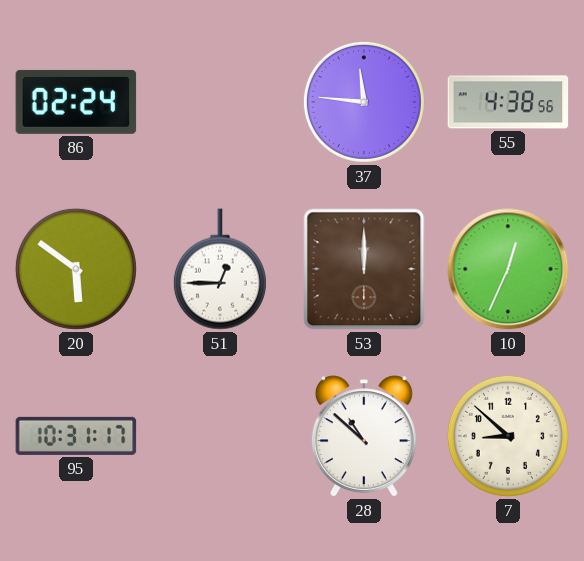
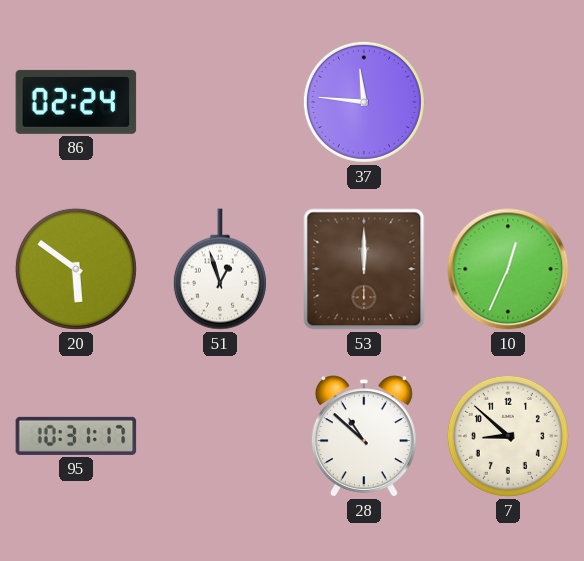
55: 4:38 -> none
51: 12:45 -> 12:57
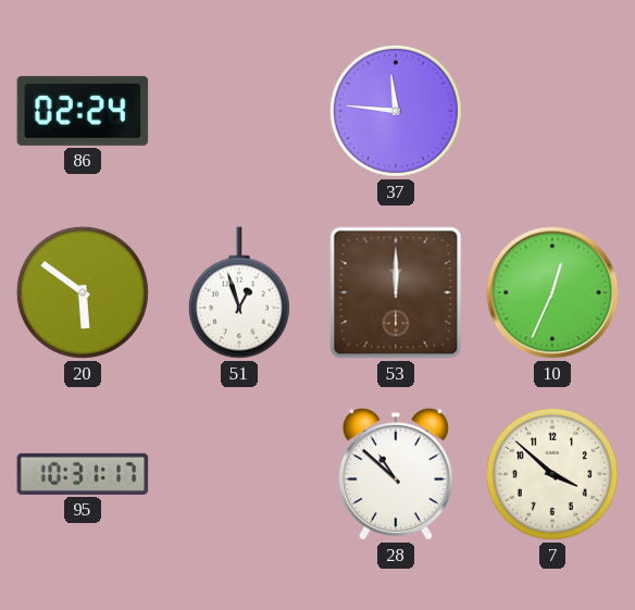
7: 8:52 -> 3:52
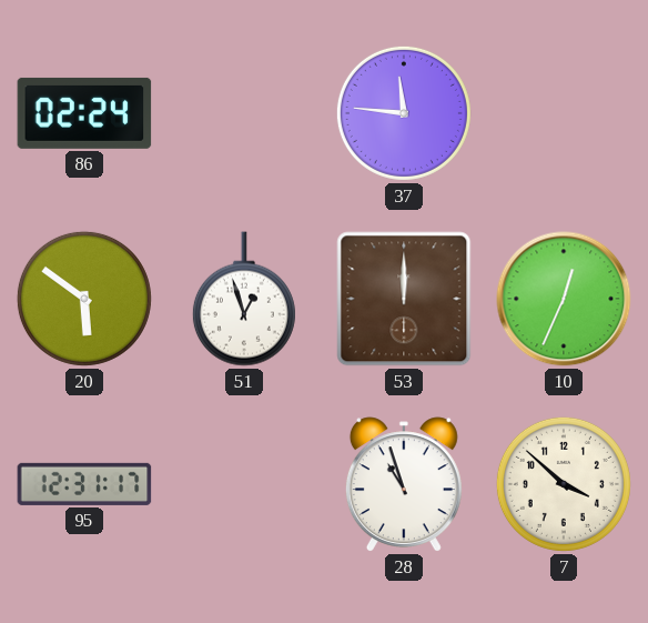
95: 10:31 -> 12:31
28: 10:52 -> 10:57
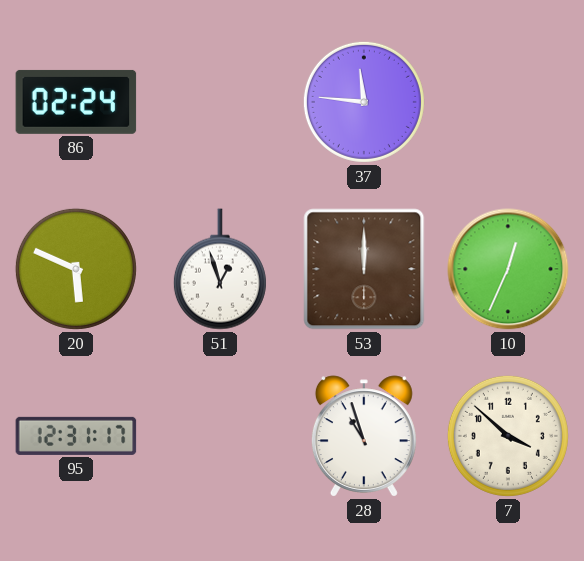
20: 5:51 -> 5:49
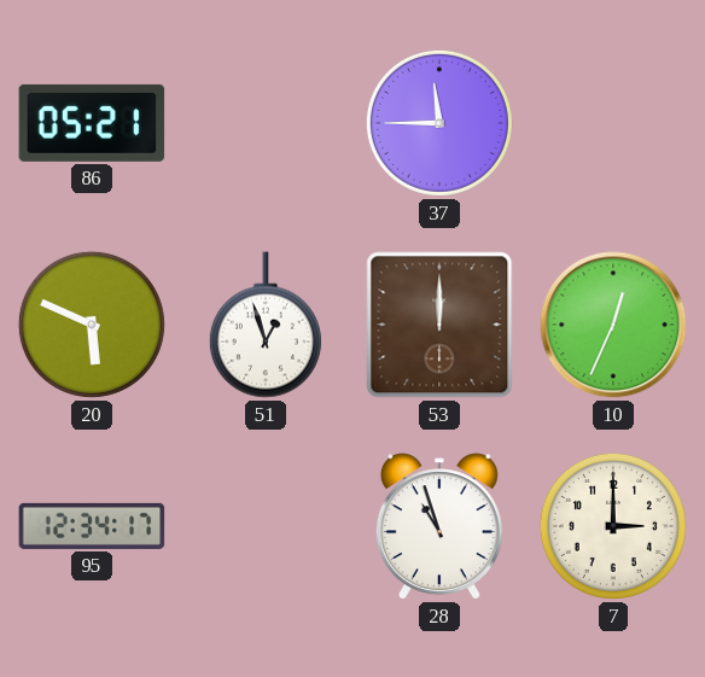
86: 02:24 -> 05:21
37: 11:46 -> 11:45
95: 12:31 -> 12:34
7: 3:52 -> 3:00
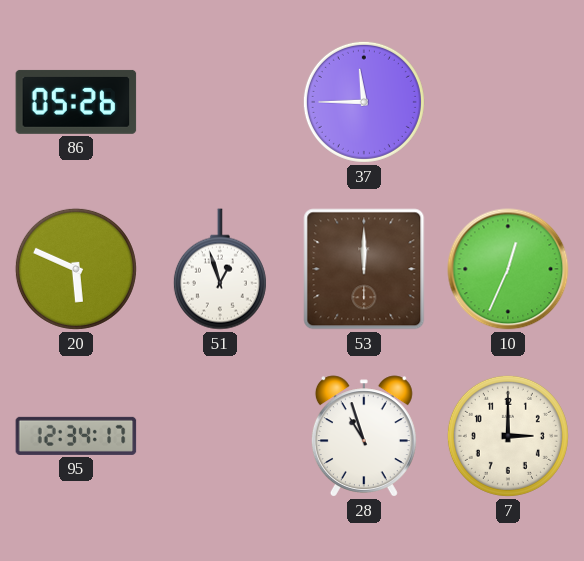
86: 05:21 -> 05:26
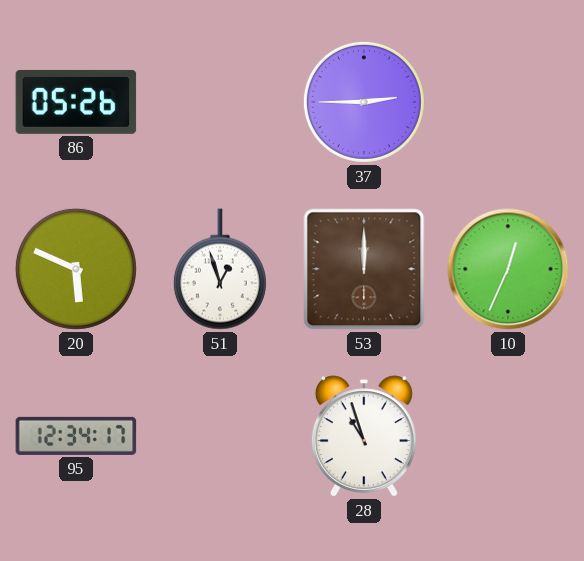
37: 11:45 -> 2:45
7: 3:00 -> none
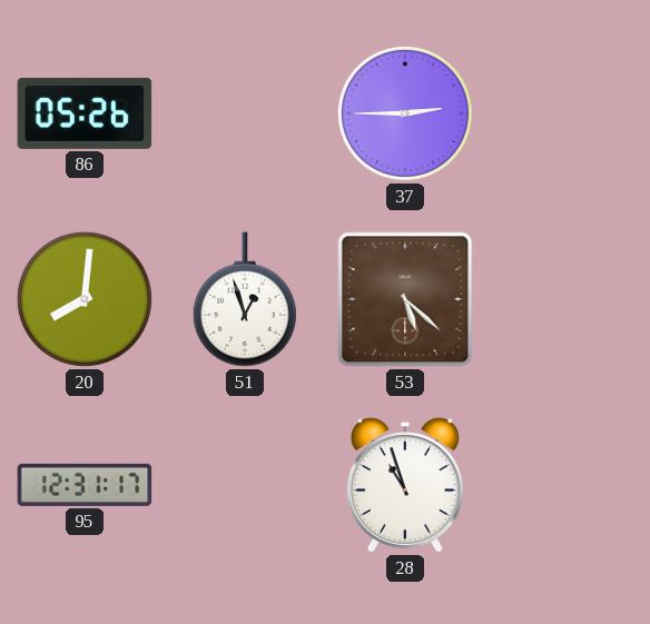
20: 5:49 -> 8:01
53: 12:00 -> 5:22
10: 12:34 -> none
95: 12:34 -> 12:31
